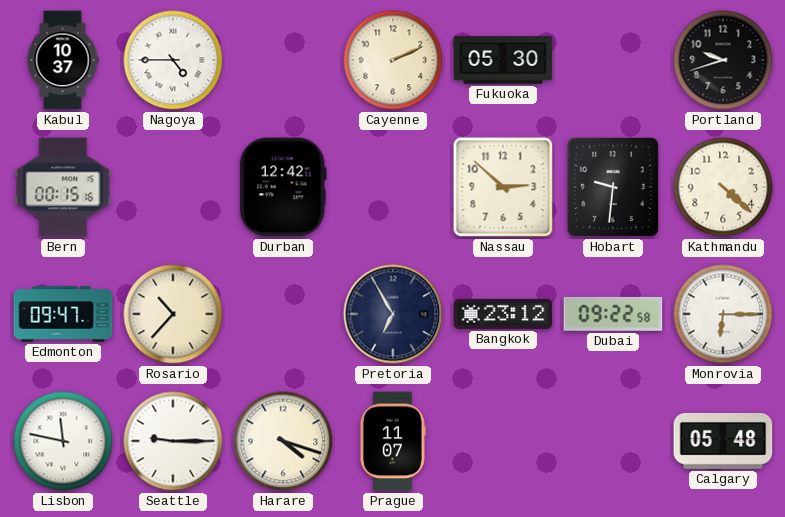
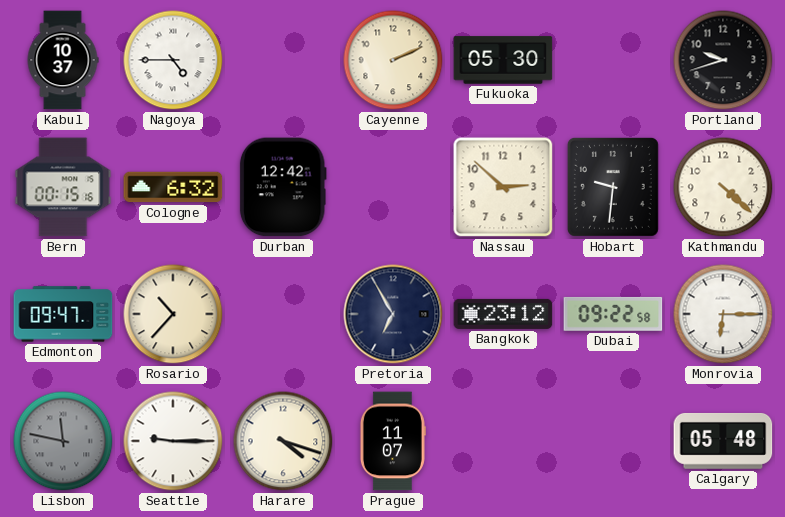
Cologne: none -> 6:32
Lisbon dial: white -> grey
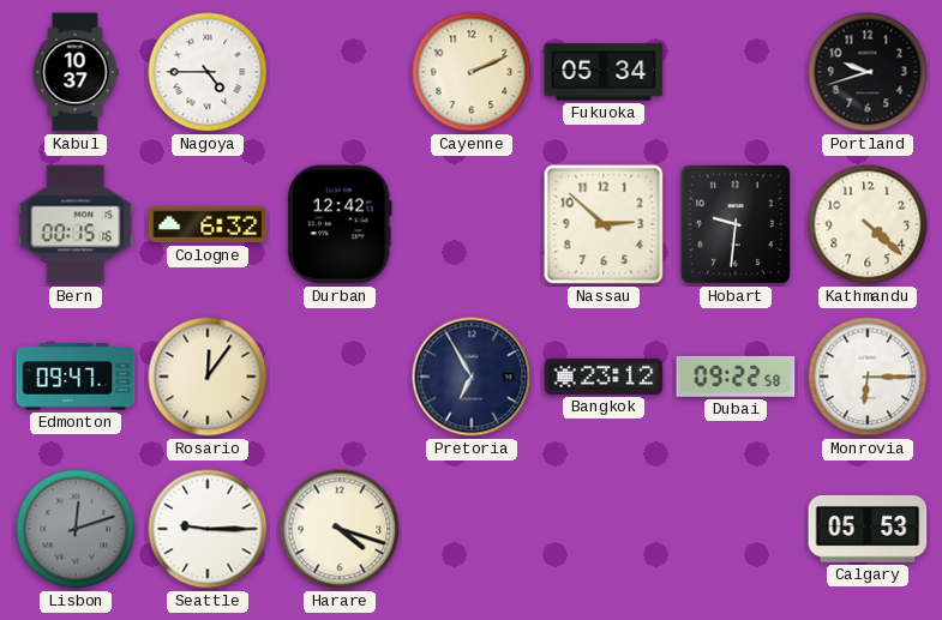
Fukuoka: 05:30 -> 05:34
Rosario: 10:37 -> 12:06
Lisbon: 11:47 -> 12:12
Prague: 11:07 -> none
Calgary: 05:48 -> 05:53
